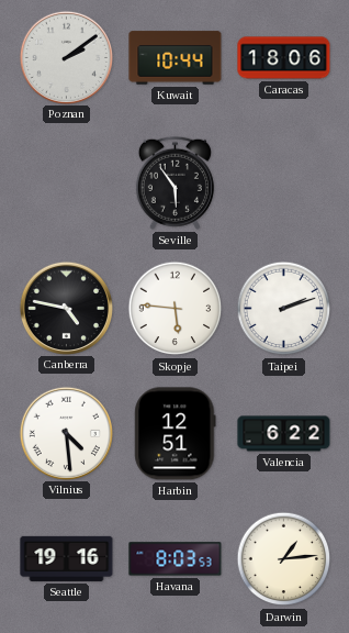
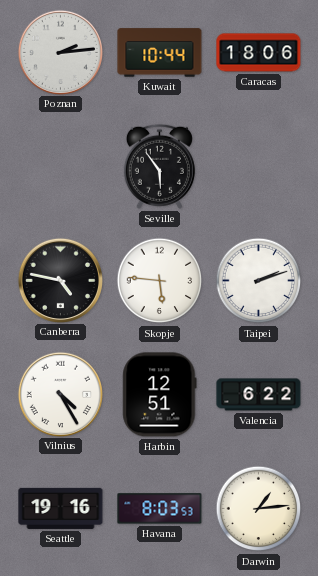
Poznan: 2:09 -> 2:14
Vilnius: 4:29 -> 4:25
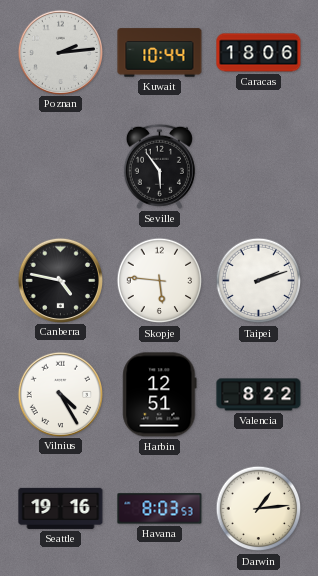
Valencia: 6:22 -> 8:22
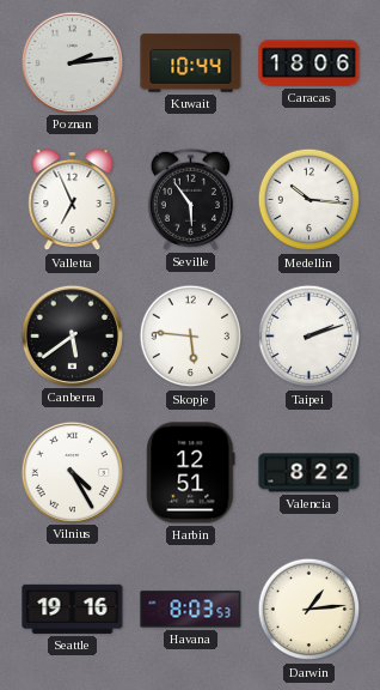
Valletta: none -> 6:56
Medellin: none -> 10:16
Canberra: 4:47 -> 5:39
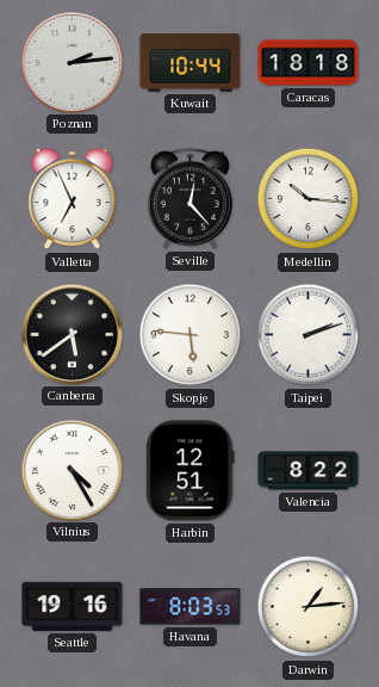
Caracas: 18:06 -> 18:18
Seville: 5:54 -> 12:23
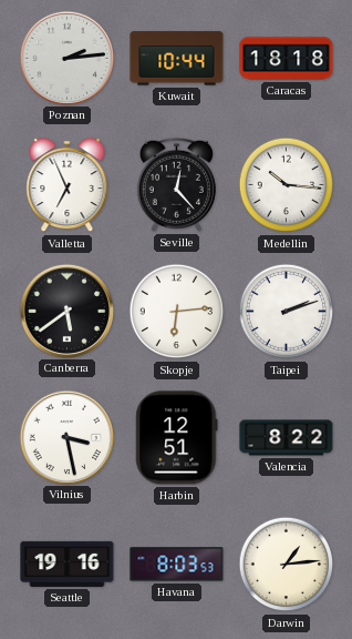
Skopje: 5:46 -> 6:14
Vilnius: 4:25 -> 3:28
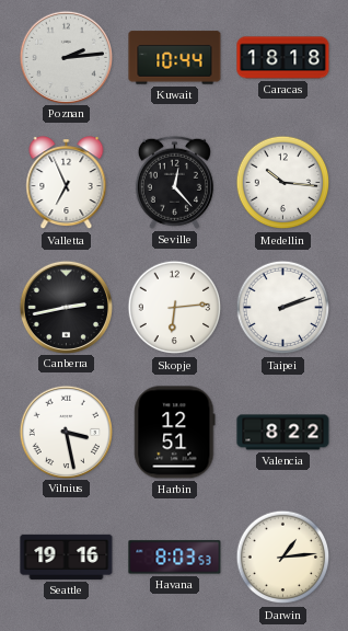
Canberra: 5:39 -> 2:43
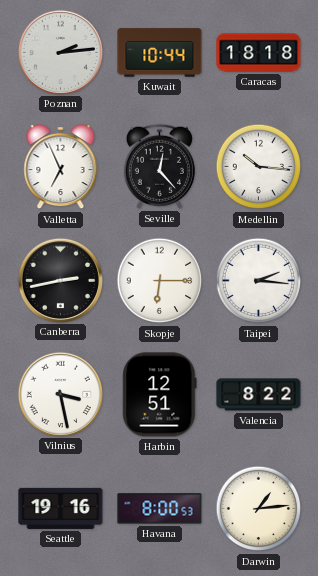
Skopje: 6:14 -> 6:15
Taipei: 2:12 -> 2:16
Havana: 8:03 -> 8:00
